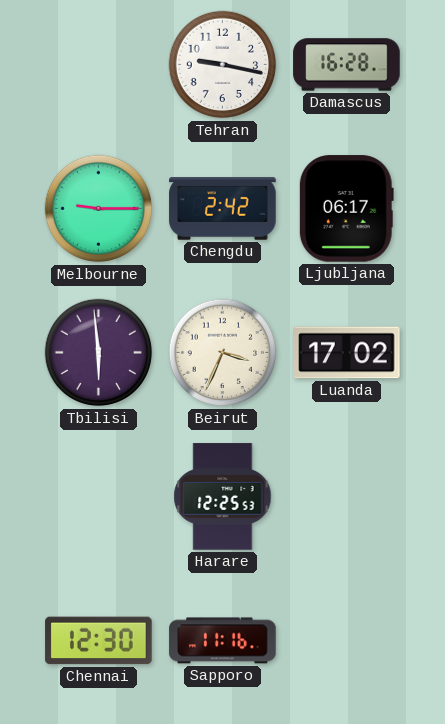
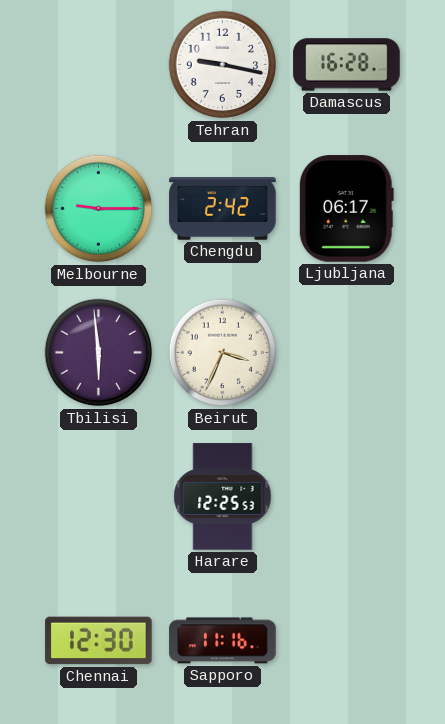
Luanda: 17:02 -> none
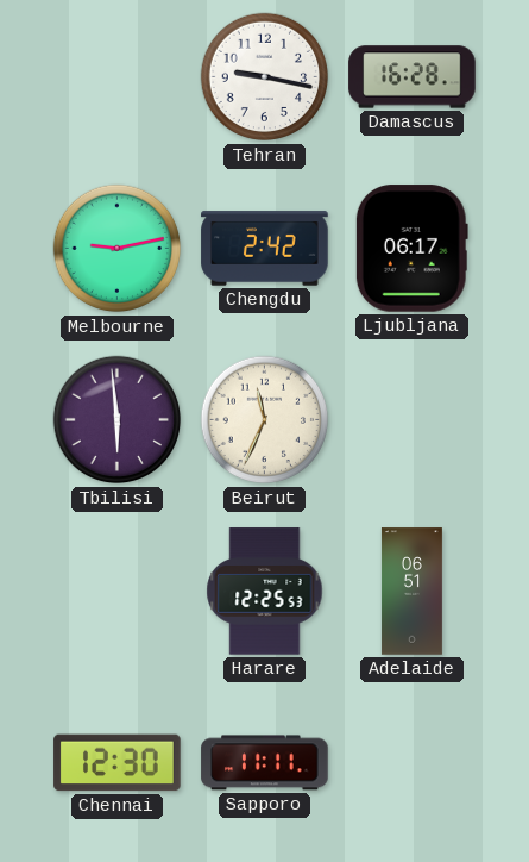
Melbourne: 9:15 -> 9:13
Beirut: 3:34 -> 11:34
Adelaide: none -> 06:51
Sapporo: 11:16 -> 11:11
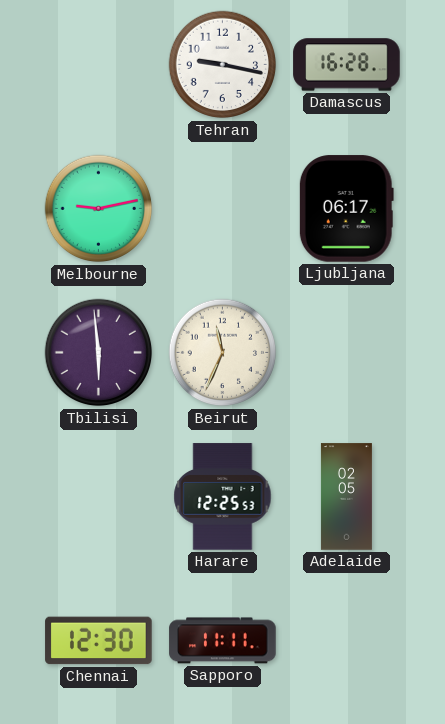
Chengdu: 2:42 -> none
Adelaide: 06:51 -> 02:05
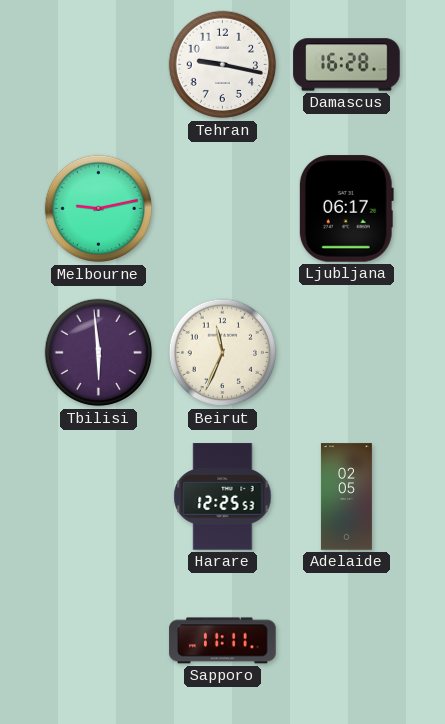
Chennai: 12:30 -> none
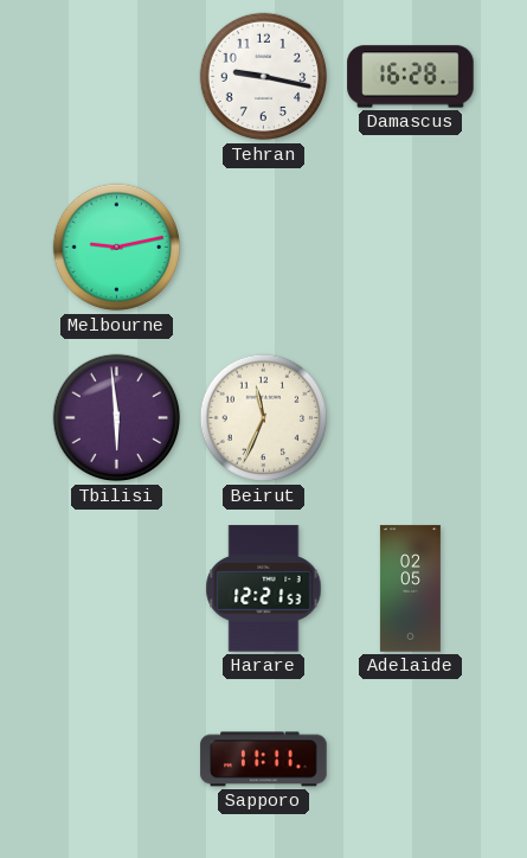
Ljubljana: 06:17 -> none
Harare: 12:25 -> 12:21
